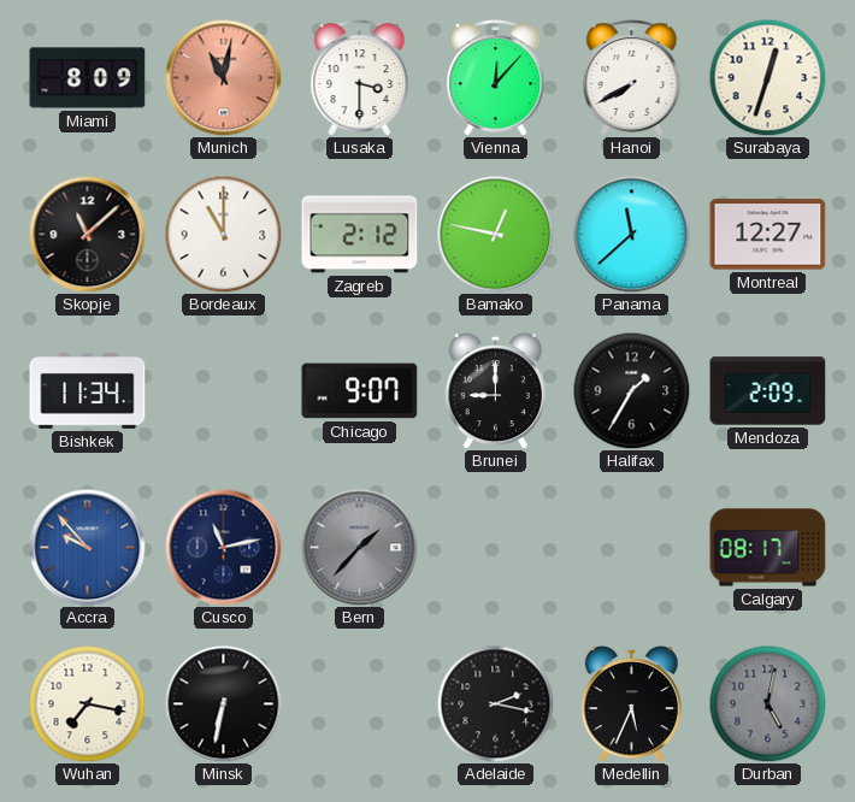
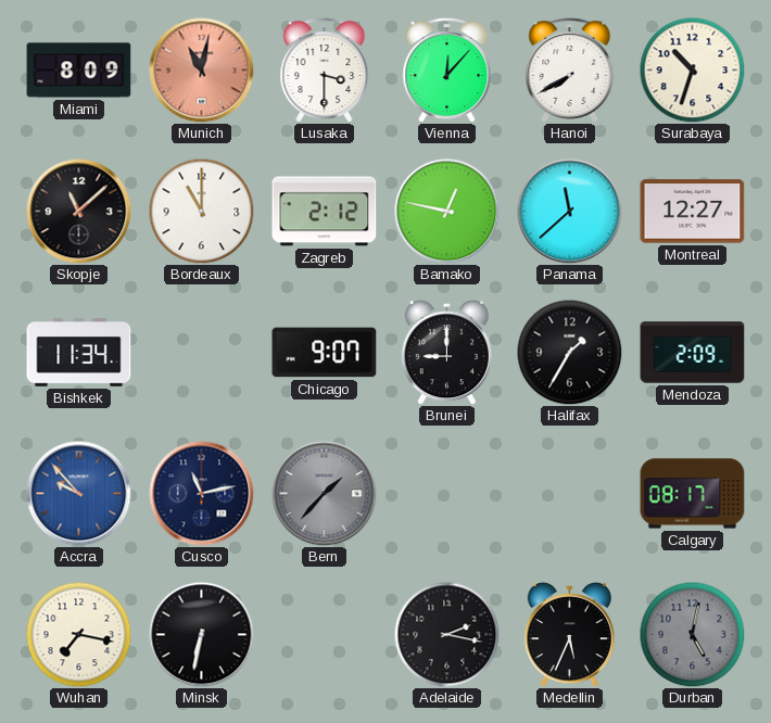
Surabaya: 12:33 -> 10:33
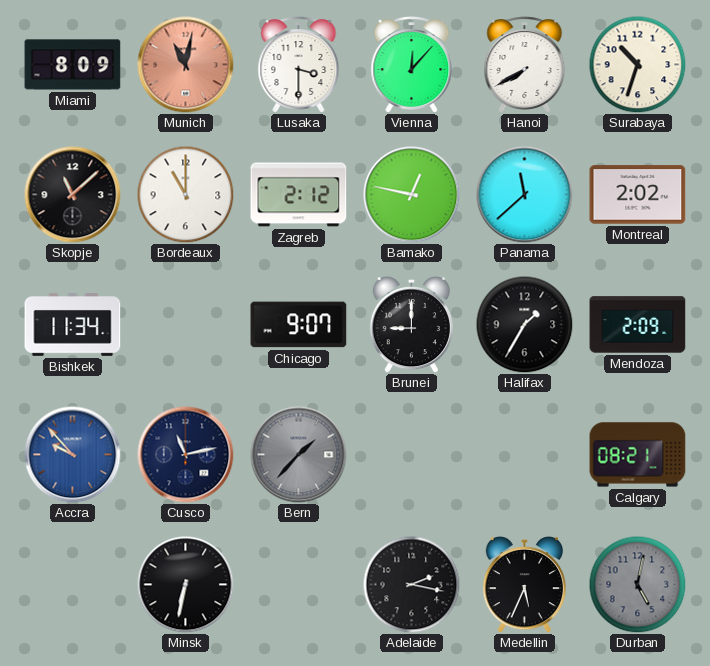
Montreal: 12:27 -> 2:02
Calgary: 08:17 -> 08:21
Wuhan: 7:17 -> none
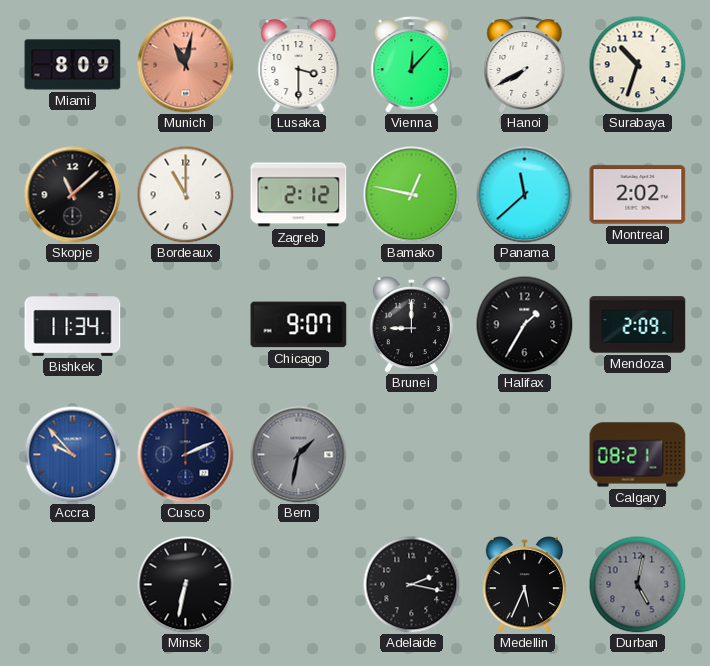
Cusco: 11:13 -> 2:11
Bern: 1:37 -> 1:32
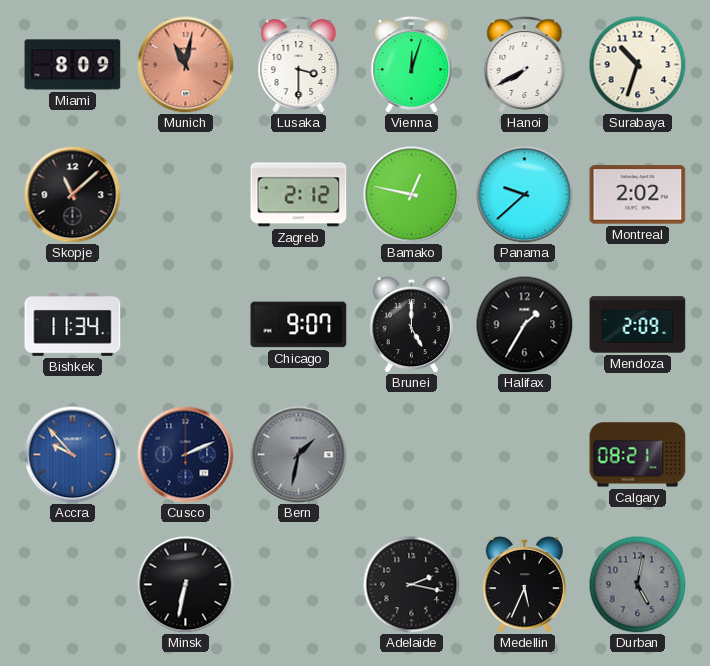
Vienna: 12:07 -> 12:03
Bordeaux: 11:00 -> none
Panama: 11:38 -> 9:38
Brunei: 9:00 -> 5:00
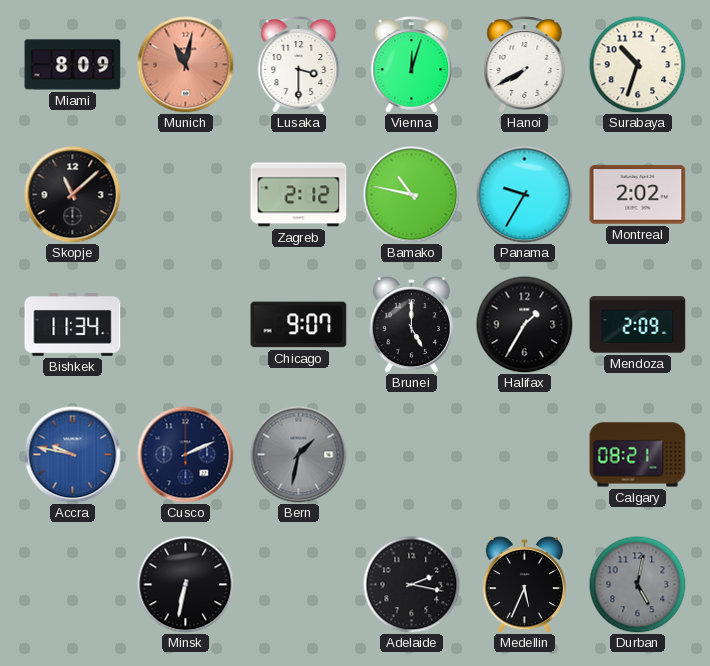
Bamako: 12:47 -> 10:47
Panama: 9:38 -> 9:35
Accra: 9:53 -> 9:47
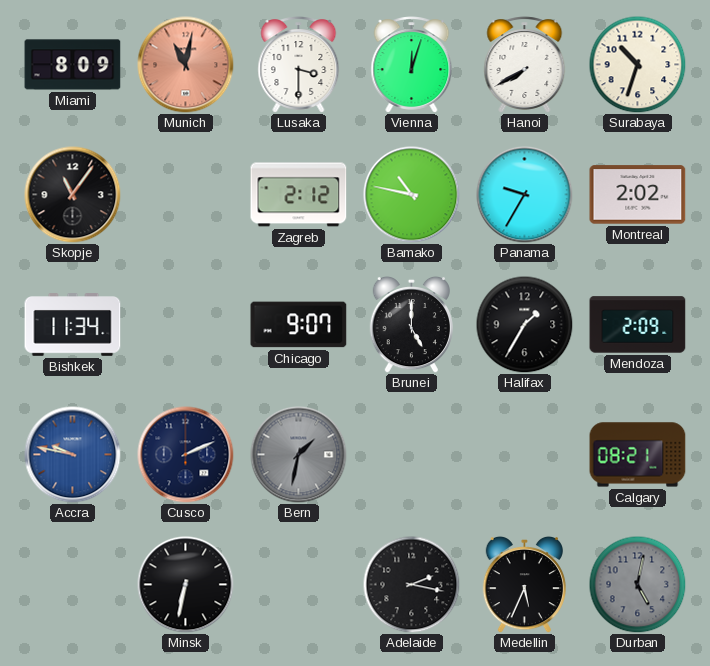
Skopje: 11:08 -> 11:06
